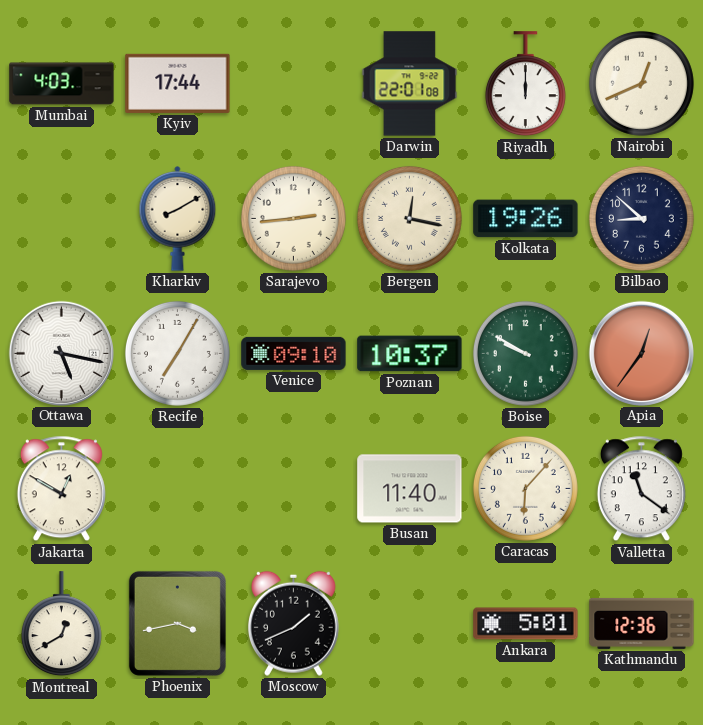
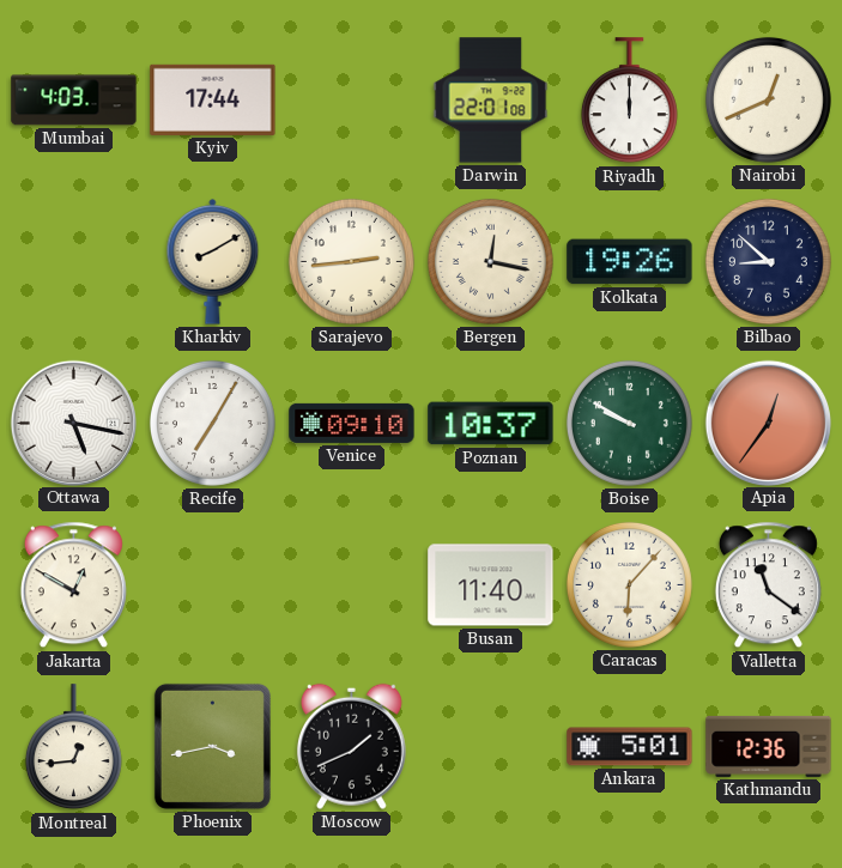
Montreal: 12:40 -> 12:44
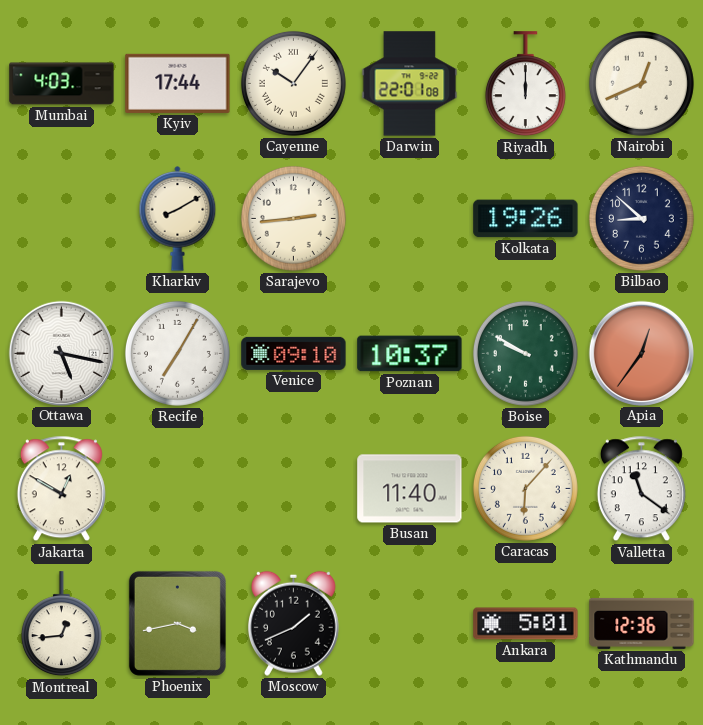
Cayenne: none -> 10:06
Bergen: 12:17 -> none
